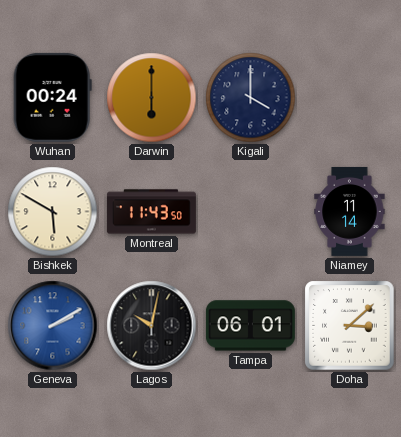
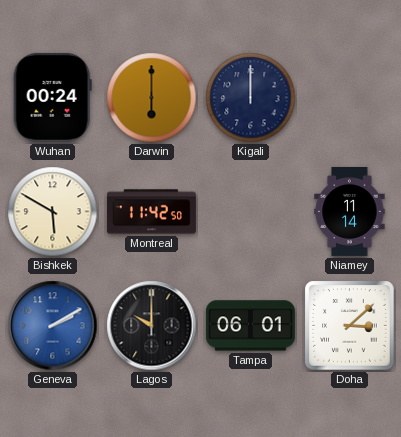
Kigali: 4:00 -> 12:00
Montreal: 11:43 -> 11:42
Lagos: 10:02 -> 10:00
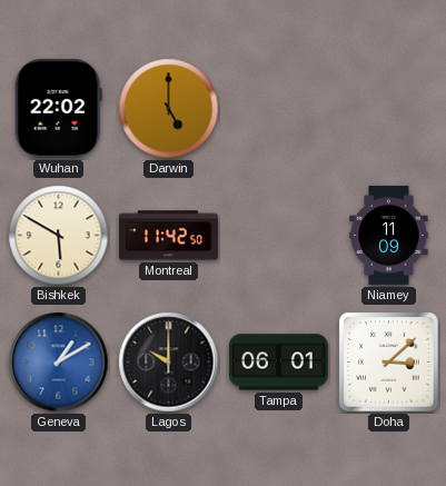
Wuhan: 00:24 -> 22:02
Darwin: 6:00 -> 5:00
Kigali: 12:00 -> none
Niamey: 11:14 -> 11:09
Geneva: 2:10 -> 1:10
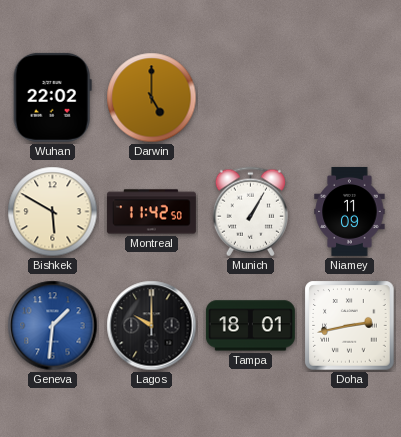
Munich: none -> 1:05
Geneva: 1:10 -> 1:31
Tampa: 06:01 -> 18:01
Doha: 3:08 -> 2:43
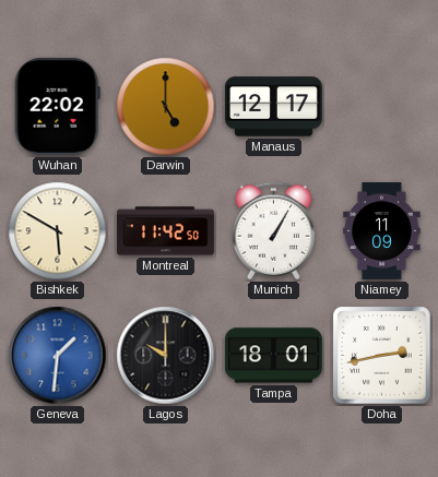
Manaus: none -> 12:17
